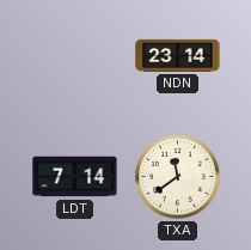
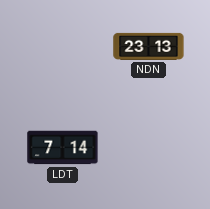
NDN: 23:14 -> 23:13
TXA: 11:39 -> none
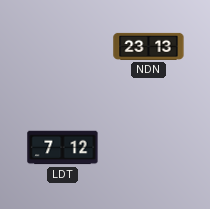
LDT: 7:14 -> 7:12
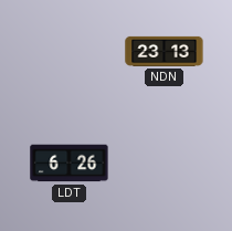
LDT: 7:12 -> 6:26
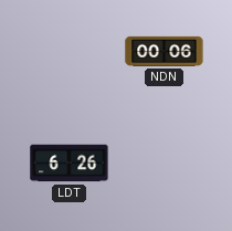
NDN: 23:13 -> 00:06
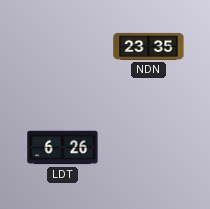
NDN: 00:06 -> 23:35
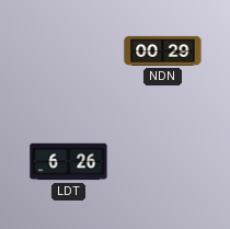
NDN: 23:35 -> 00:29
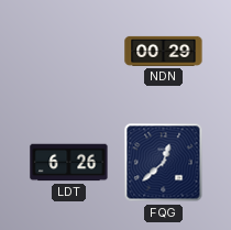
FQG: none -> 12:38
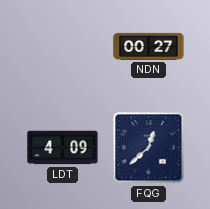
NDN: 00:29 -> 00:27
LDT: 6:26 -> 4:09
